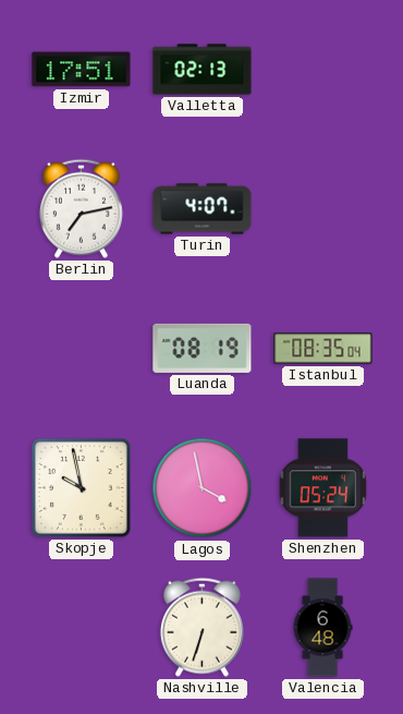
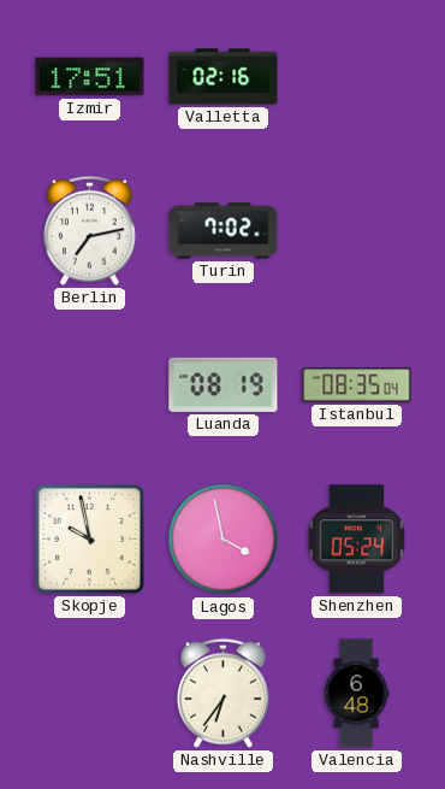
Valletta: 02:13 -> 02:16
Turin: 4:07 -> 7:02
Nashville: 6:33 -> 6:36
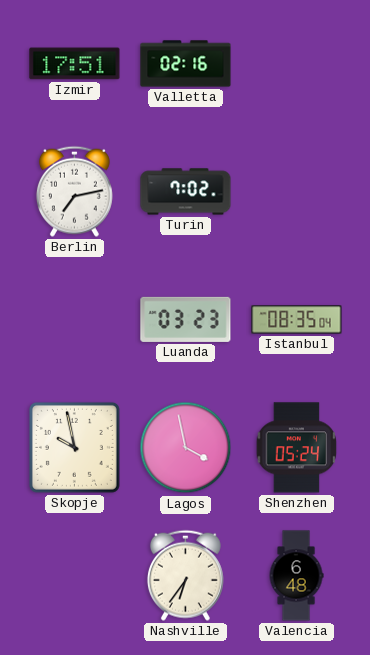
Luanda: 08:19 -> 03:23
